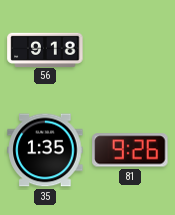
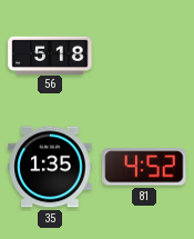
56: 9:18 -> 5:18
81: 9:26 -> 4:52
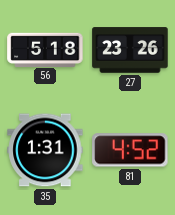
27: none -> 23:26
35: 1:35 -> 1:31
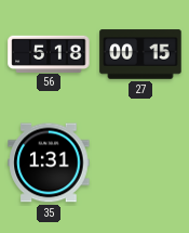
27: 23:26 -> 00:15
81: 4:52 -> none
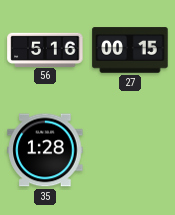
56: 5:18 -> 5:16
35: 1:31 -> 1:28
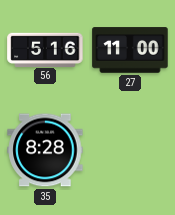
27: 00:15 -> 11:00
35: 1:28 -> 8:28
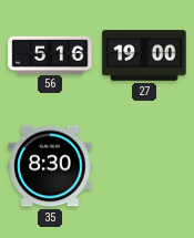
27: 11:00 -> 19:00
35: 8:28 -> 8:30
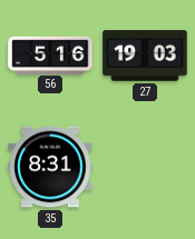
27: 19:00 -> 19:03
35: 8:30 -> 8:31
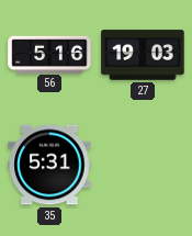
35: 8:31 -> 5:31
